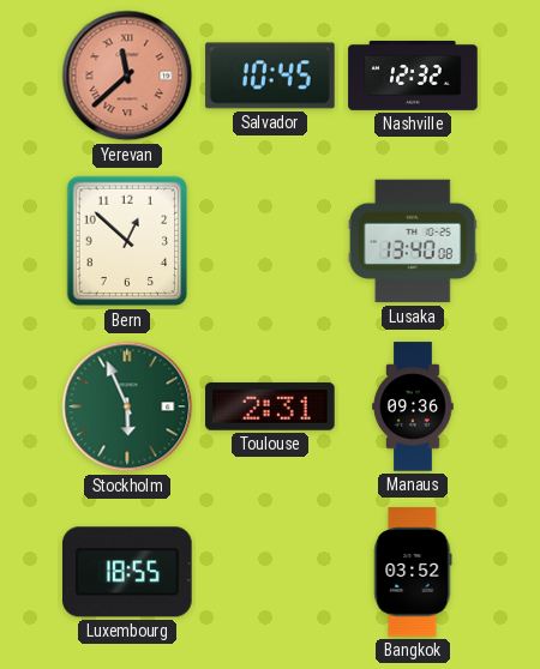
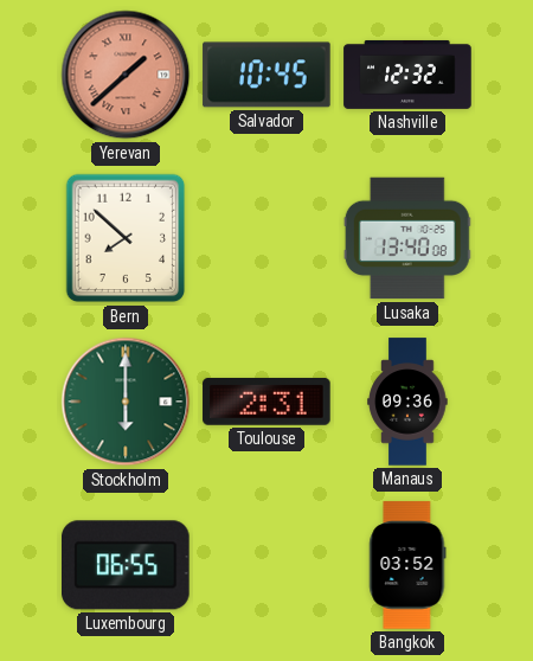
Yerevan: 11:38 -> 1:38
Bern: 12:52 -> 7:52
Stockholm: 5:56 -> 6:00
Luxembourg: 18:55 -> 06:55
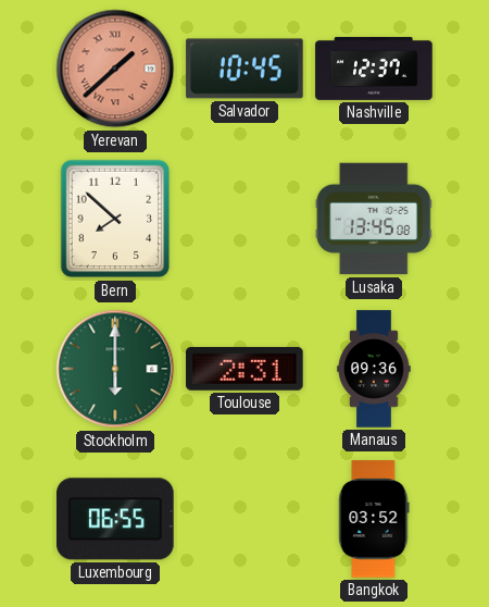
Nashville: 12:32 -> 12:37
Lusaka: 13:40 -> 13:45
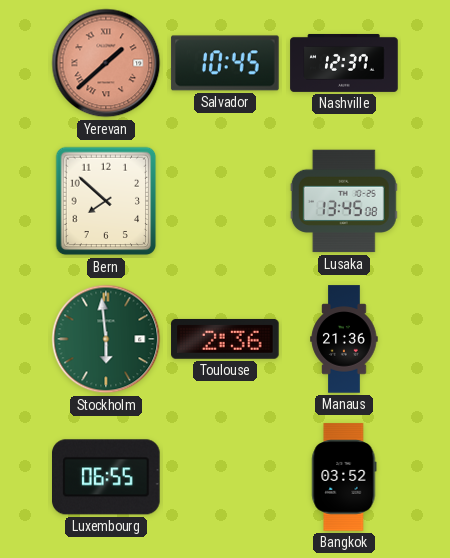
Stockholm: 6:00 -> 5:59
Toulouse: 2:31 -> 2:36
Manaus: 09:36 -> 21:36
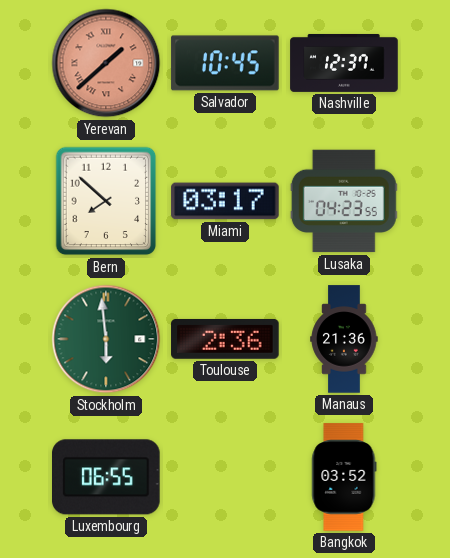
Miami: none -> 03:17
Lusaka: 13:45 -> 04:23
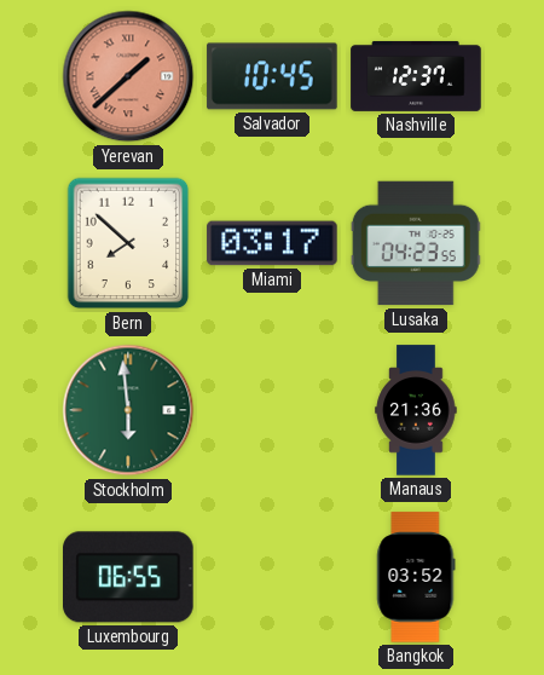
Toulouse: 2:36 -> none
